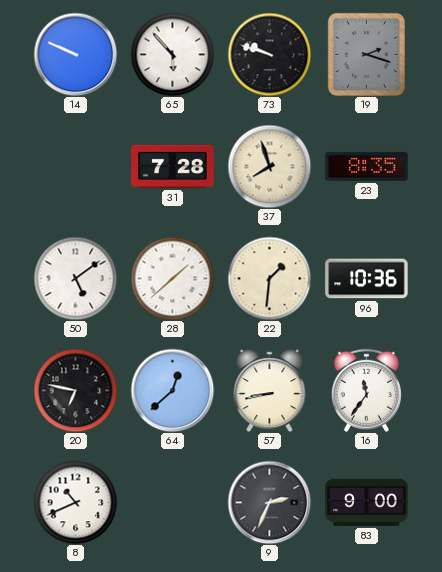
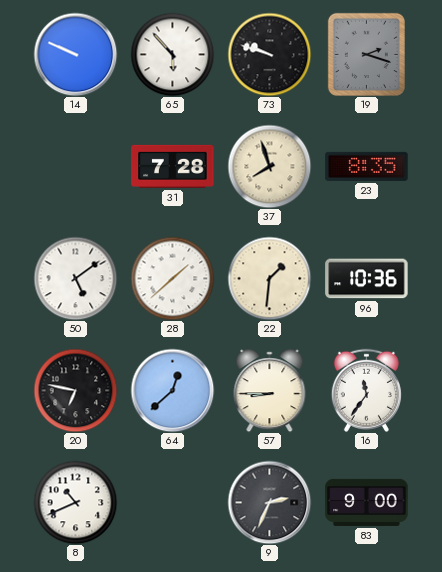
57: 8:43 -> 8:45
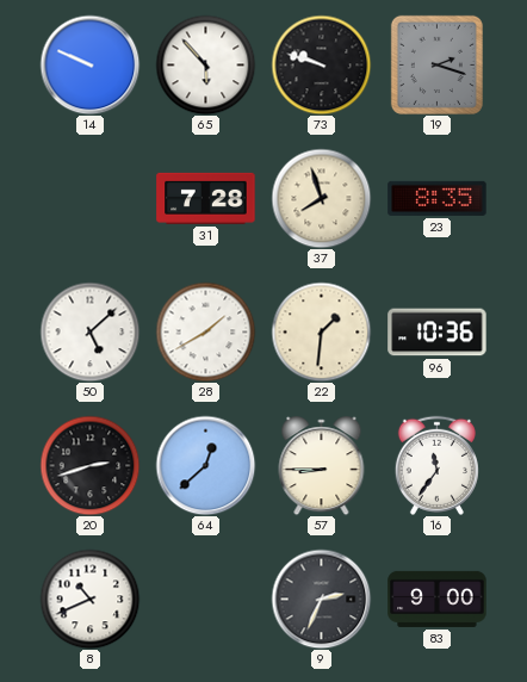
50: 5:09 -> 5:08
28: 1:38 -> 1:40
20: 6:47 -> 2:42
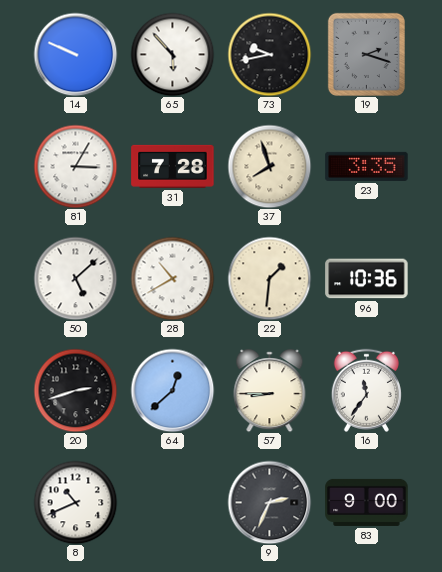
73: 9:48 -> 9:43
81: none -> 3:05
23: 8:35 -> 3:35
28: 1:40 -> 10:40
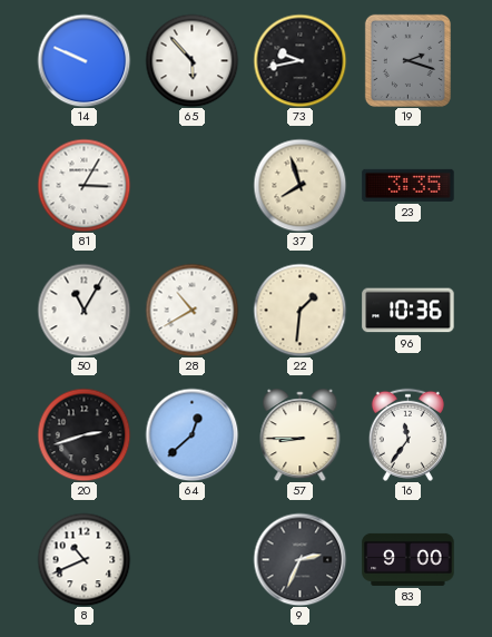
31: 7:28 -> none
50: 5:08 -> 11:05
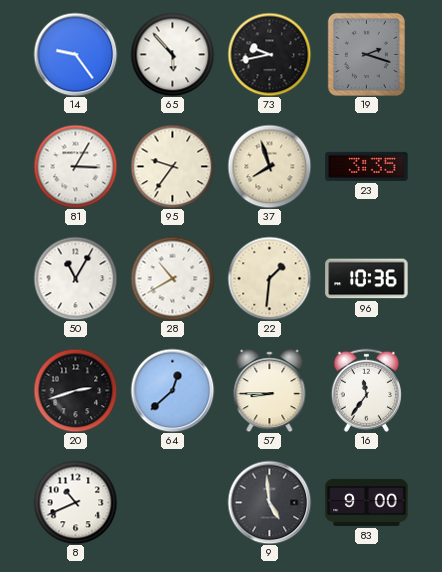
14: 9:49 -> 9:24
95: none -> 9:36
9: 2:34 -> 4:59
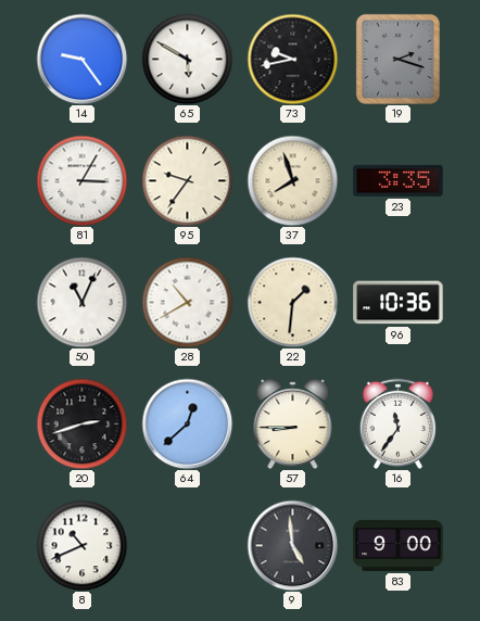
65: 5:53 -> 5:50
50: 11:05 -> 11:04
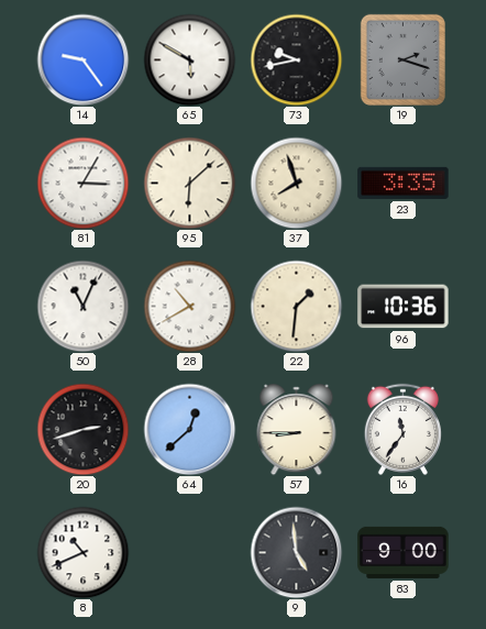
95: 9:36 -> 6:08
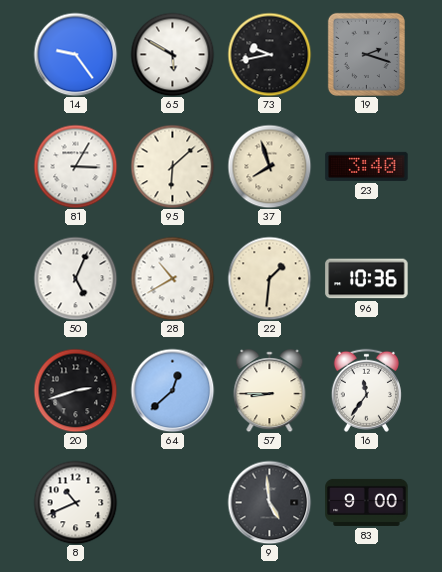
23: 3:35 -> 3:40
50: 11:04 -> 5:04
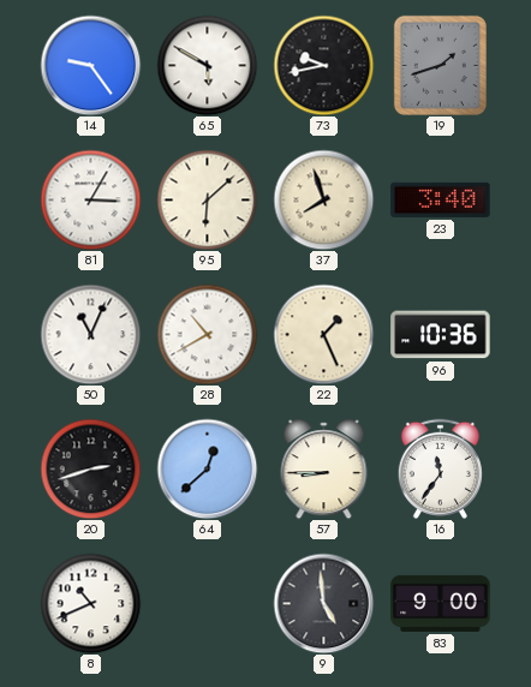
19: 2:18 -> 1:42
50: 5:04 -> 11:04
22: 1:31 -> 1:26
